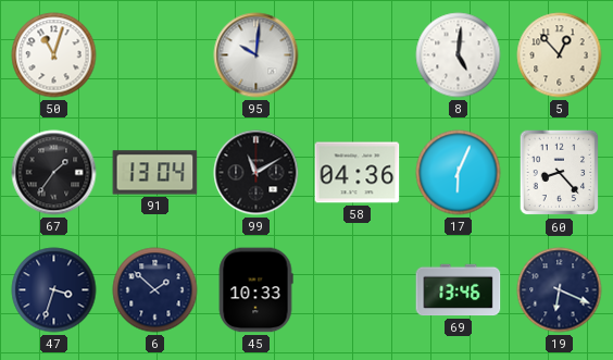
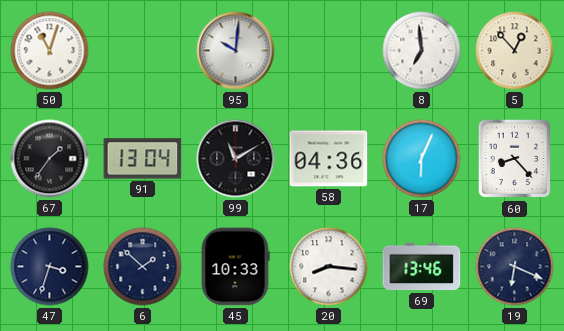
8: 5:01 -> 6:59
20: none -> 8:16
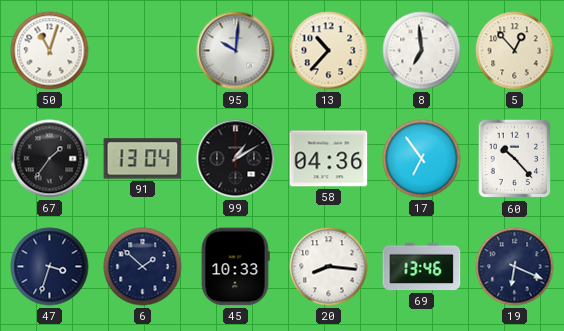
13: none -> 10:37
99: 11:10 -> 1:10
17: 6:04 -> 6:54
60: 8:23 -> 10:23
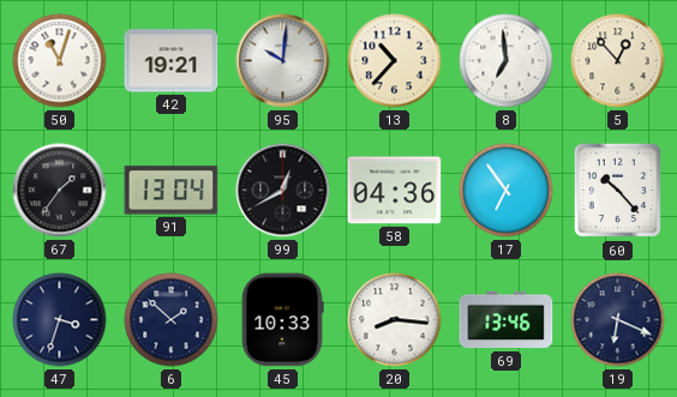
42: none -> 19:21
99: 1:10 -> 12:40
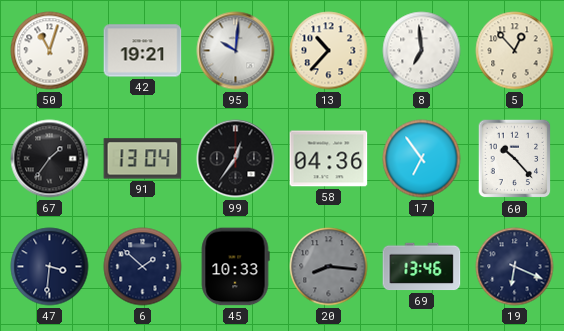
99: 12:40 -> 12:36
47: 3:33 -> 3:31
20 dial: white -> grey
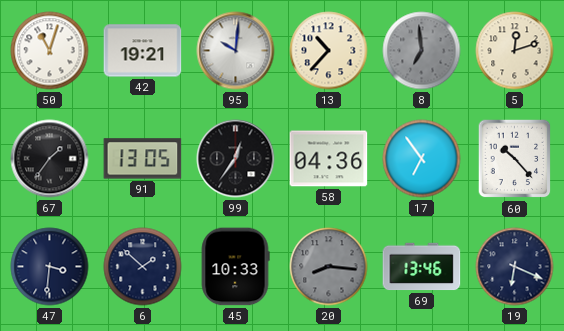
8 dial: white -> grey
5: 12:53 -> 12:12
91: 13:04 -> 13:05
